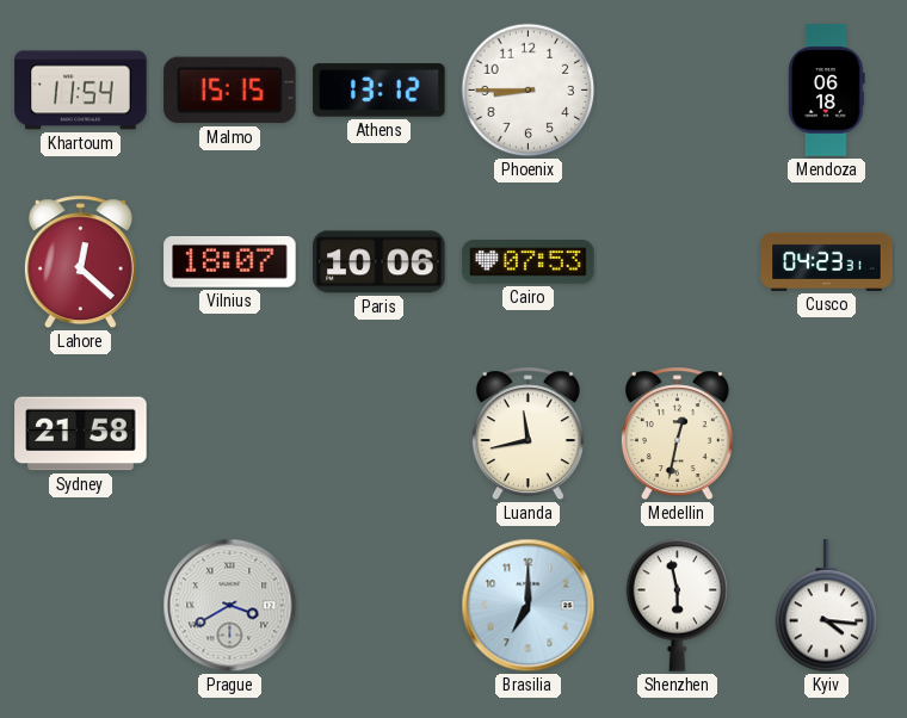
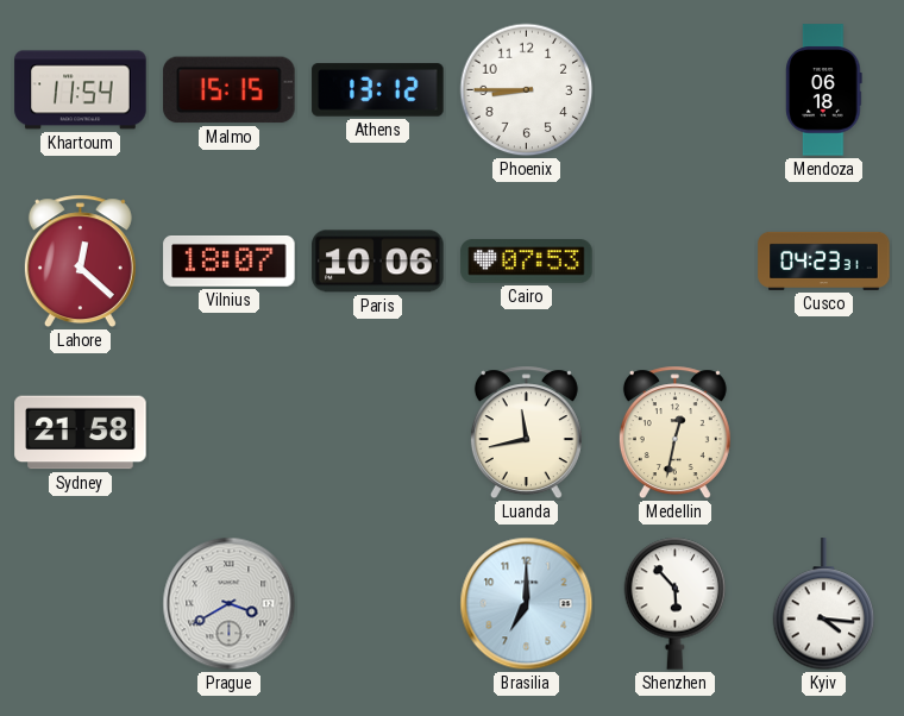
Shenzhen: 5:58 -> 5:53
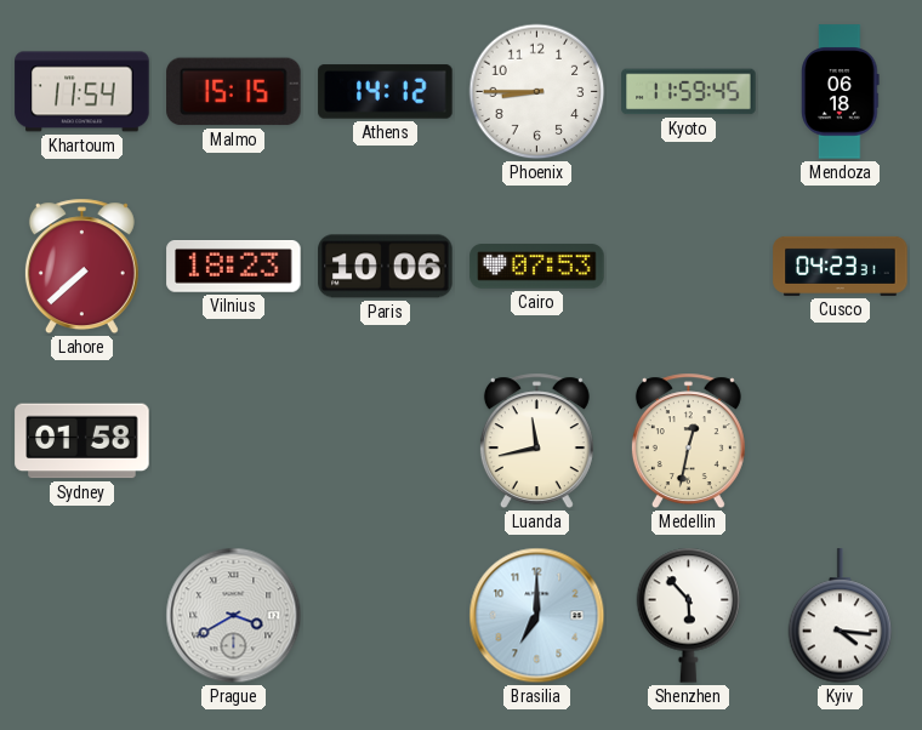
Athens: 13:12 -> 14:12
Kyoto: none -> 11:59
Lahore: 12:22 -> 7:38
Vilnius: 18:07 -> 18:23
Sydney: 21:58 -> 01:58
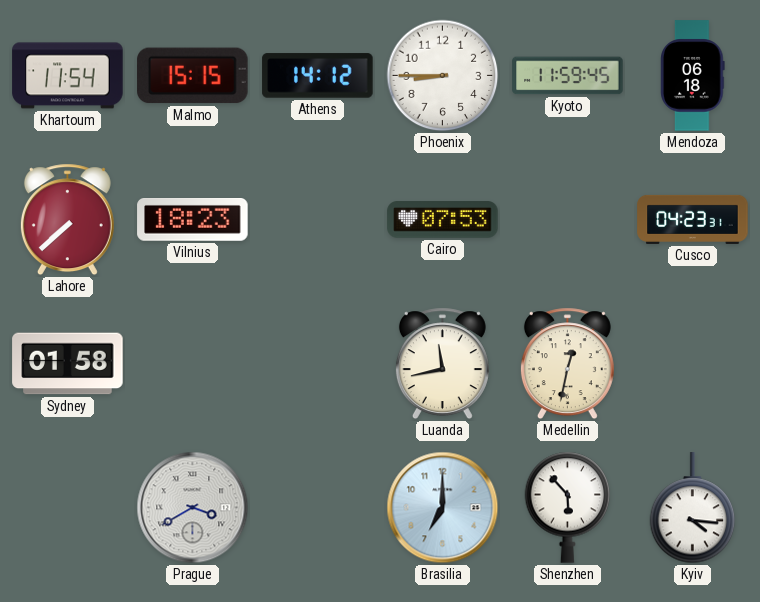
Paris: 10:06 -> none
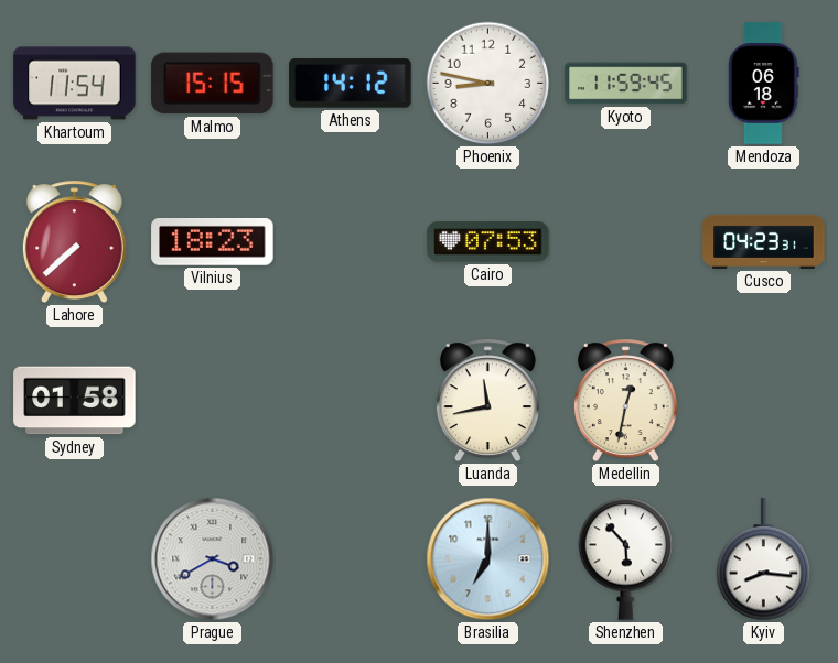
Phoenix: 8:45 -> 8:47
Kyiv: 4:16 -> 8:16
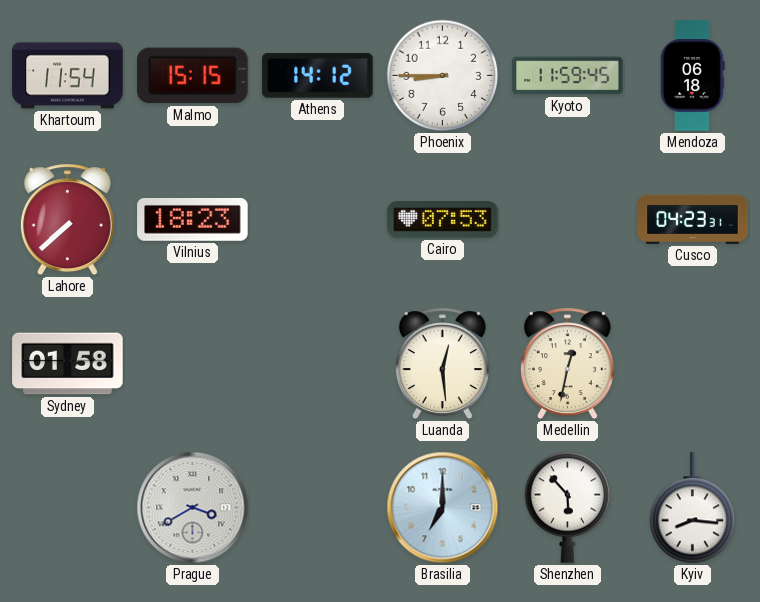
Phoenix: 8:47 -> 8:45
Luanda: 11:43 -> 12:29
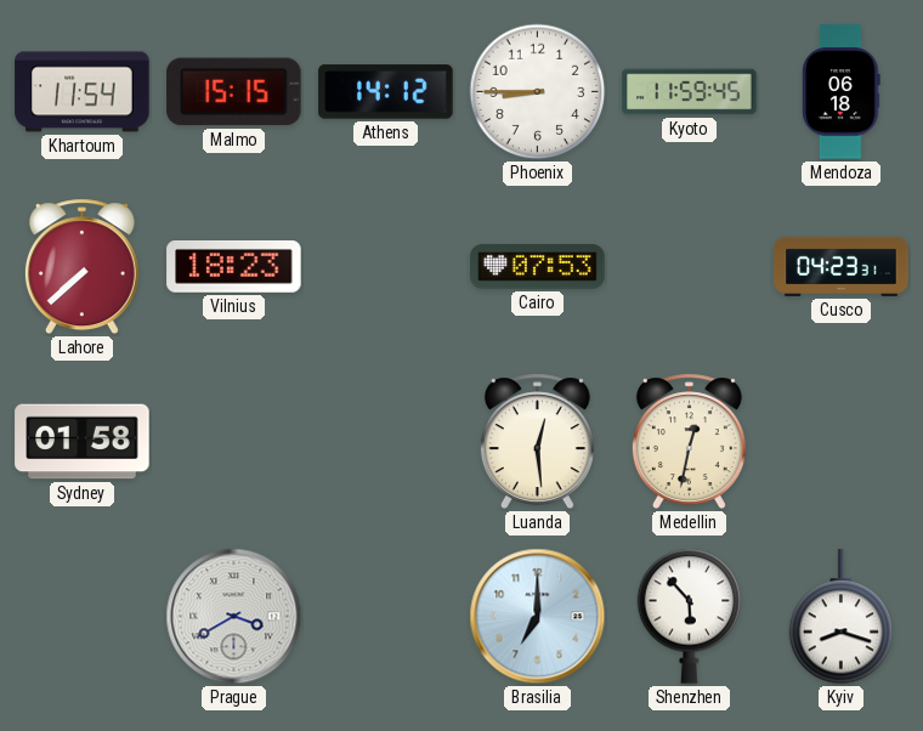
Kyiv: 8:16 -> 8:18
